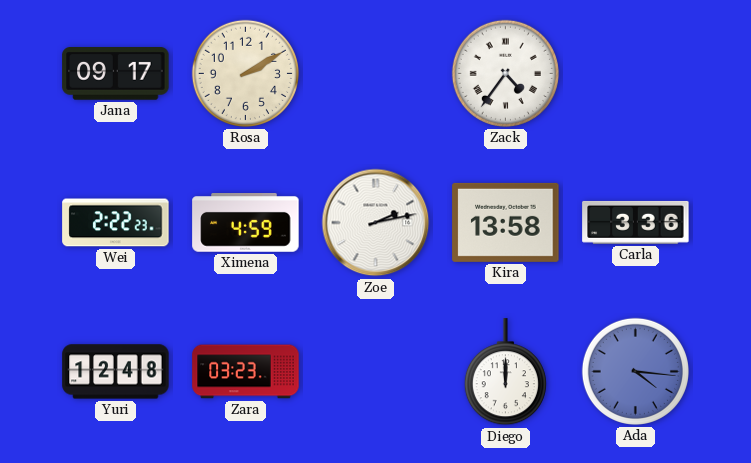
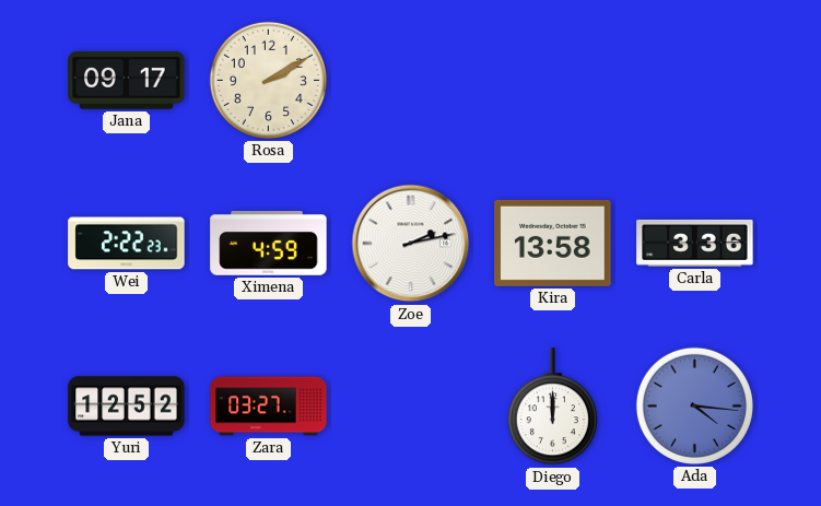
Zack: 4:36 -> none
Yuri: 12:48 -> 12:52
Zara: 03:23 -> 03:27
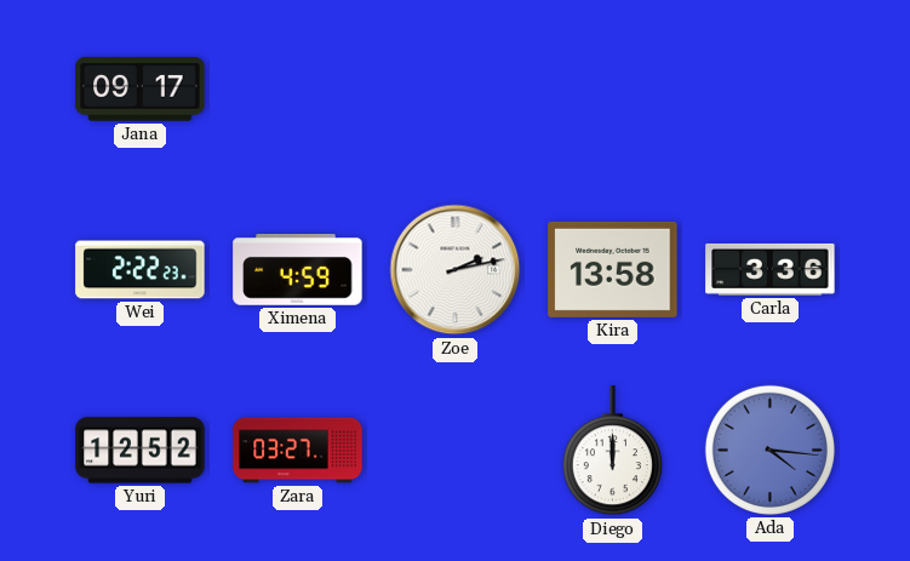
Rosa: 2:10 -> none
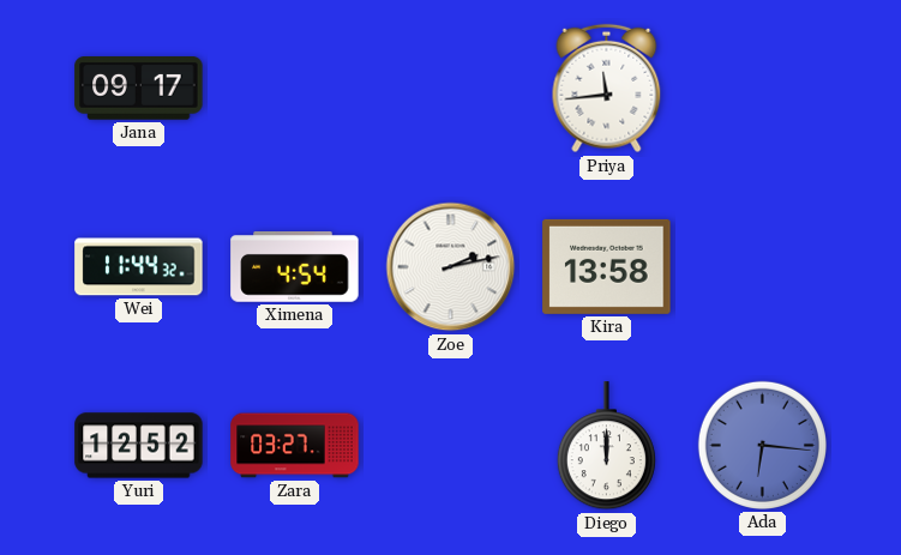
Priya: none -> 11:44
Wei: 2:22 -> 11:44
Ximena: 4:59 -> 4:54
Carla: 3:36 -> none
Ada: 4:16 -> 6:16
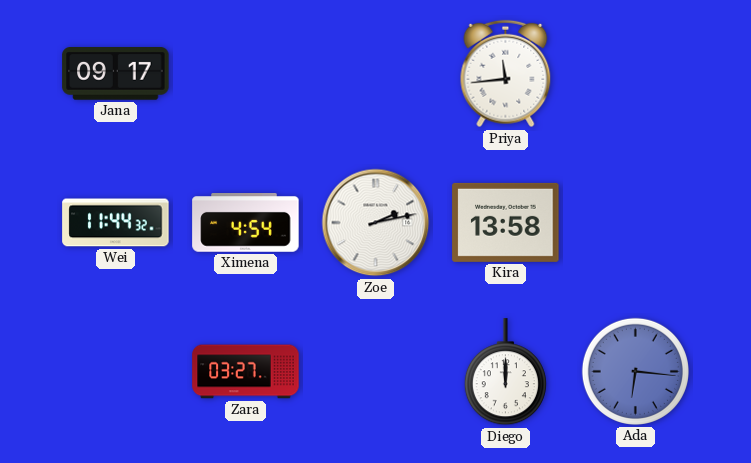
Yuri: 12:52 -> none
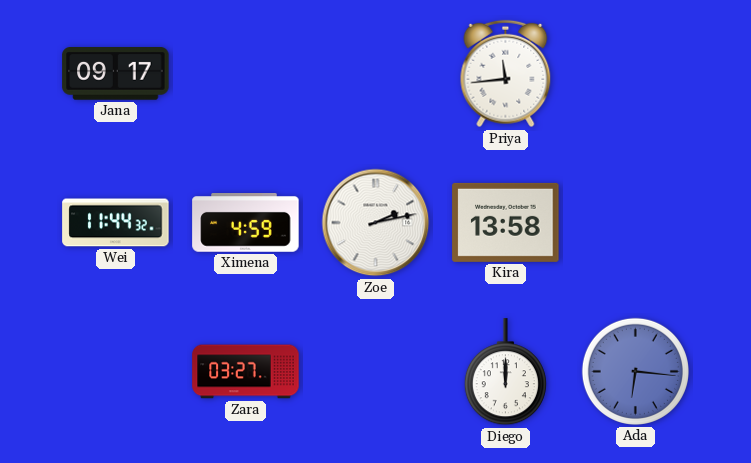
Ximena: 4:54 -> 4:59
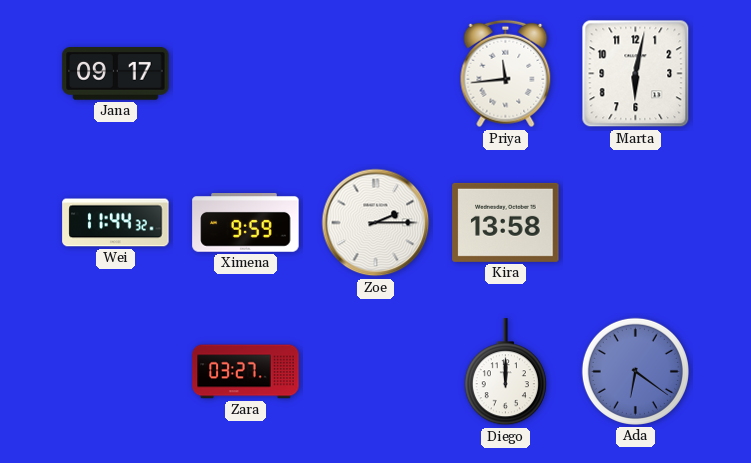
Marta: none -> 6:02
Ximena: 4:59 -> 9:59
Zoe: 2:13 -> 2:15
Ada: 6:16 -> 6:21
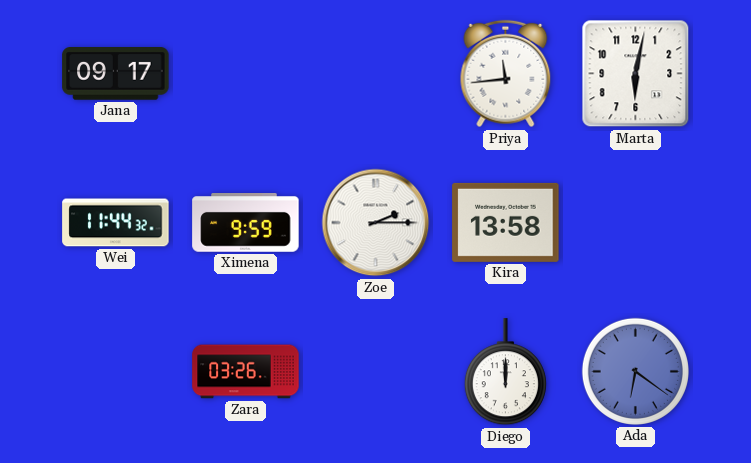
Zara: 03:27 -> 03:26
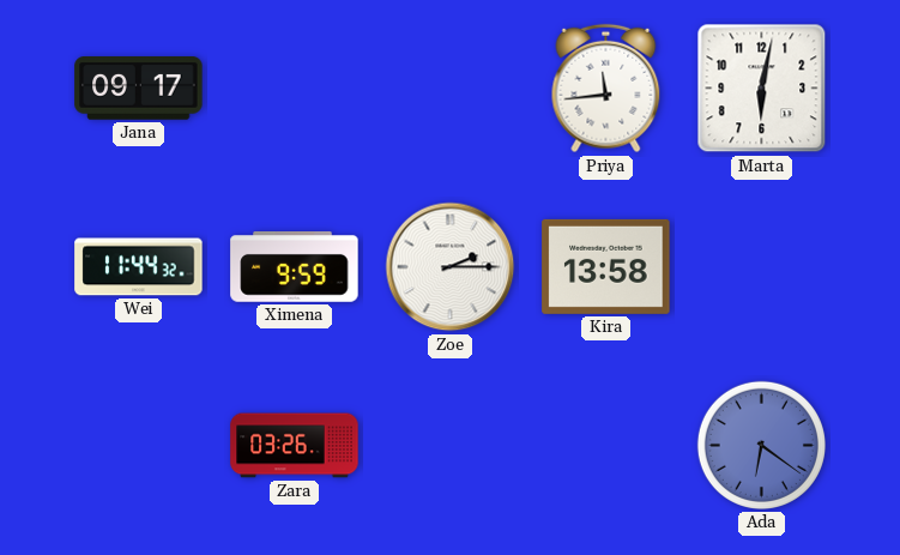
Diego: 12:00 -> none
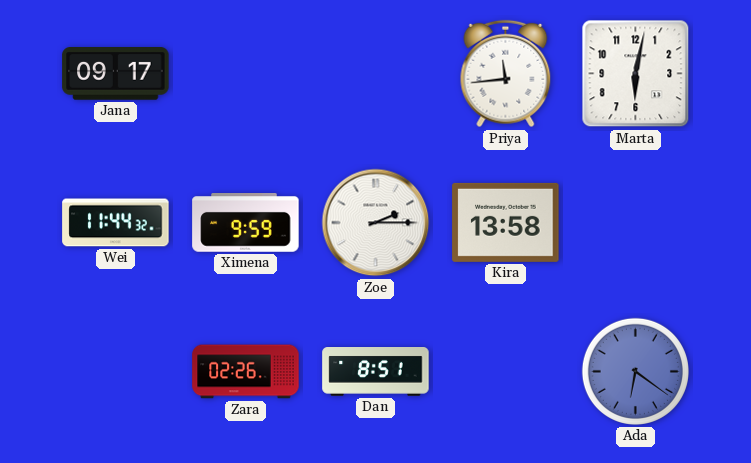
Zara: 03:26 -> 02:26
Dan: none -> 8:51
